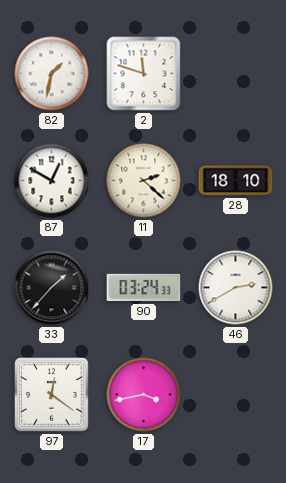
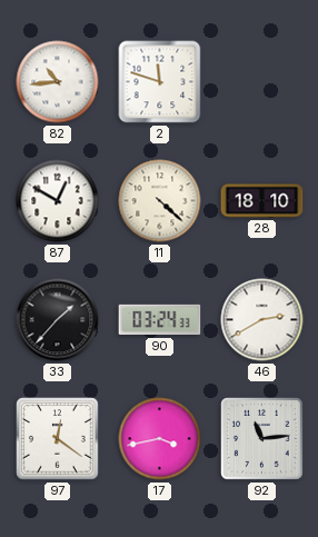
82: 1:32 -> 10:44
11: 2:22 -> 4:22
92: none -> 11:14
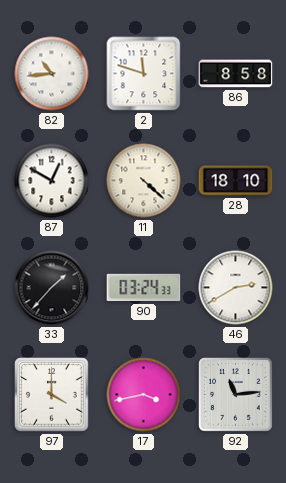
86: none -> 8:58
97: 12:21 -> 4:00
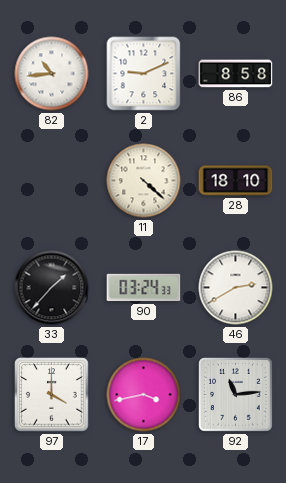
2: 11:48 -> 9:11
87: 12:50 -> none
